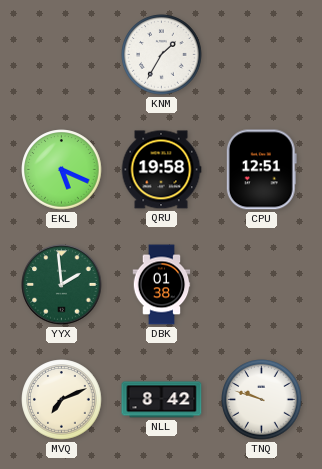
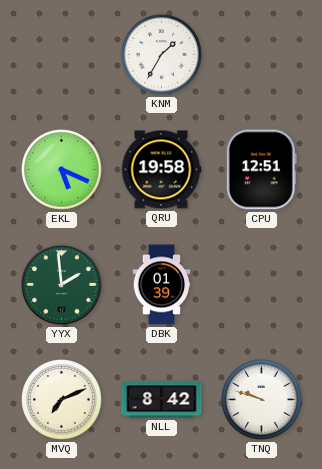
DBK: 01:38 -> 01:39
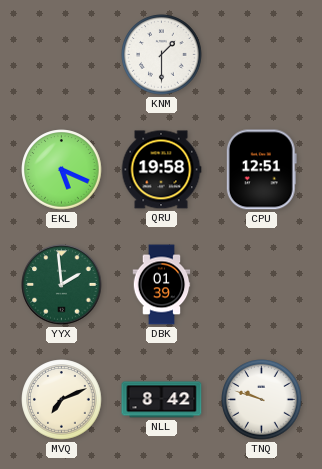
KNM: 1:35 -> 1:30
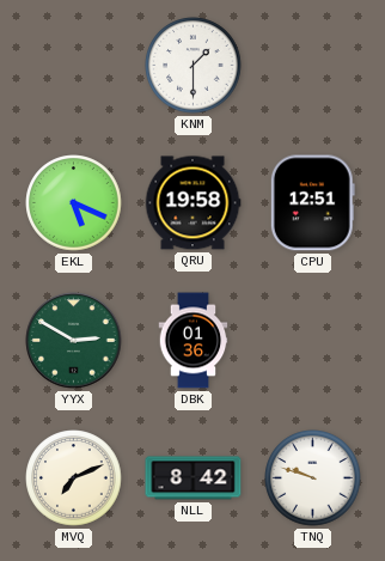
YYX: 1:59 -> 2:50
DBK: 01:39 -> 01:36
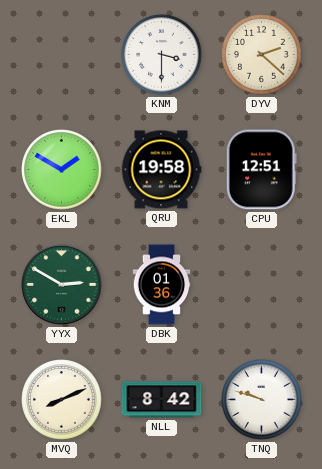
KNM: 1:30 -> 3:30
DYV: none -> 2:22
EKL: 5:19 -> 1:50
MVQ: 7:11 -> 8:11
